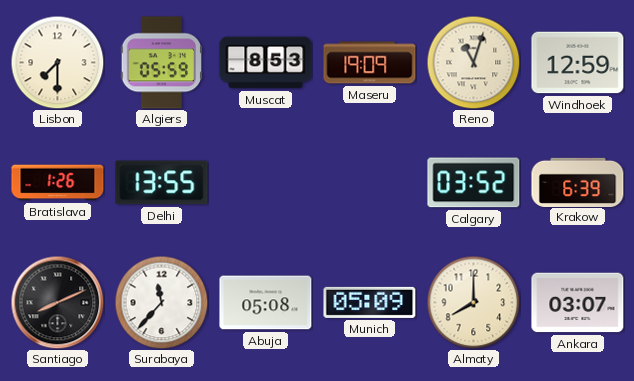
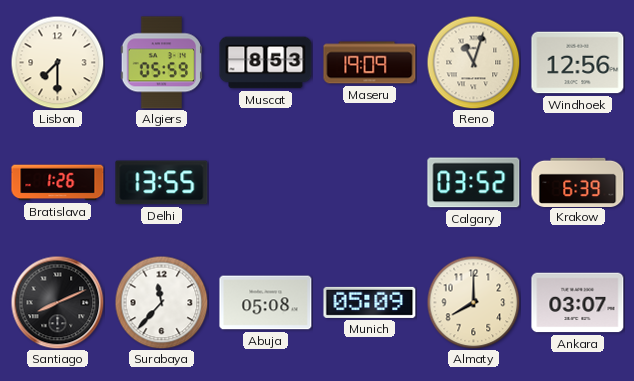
Windhoek: 12:59 -> 12:56
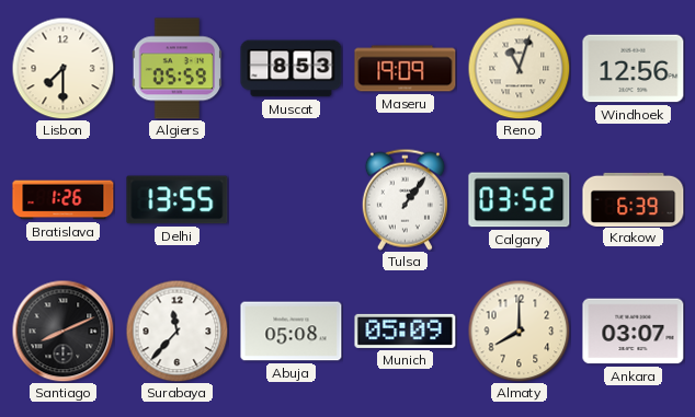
Tulsa: none -> 1:06
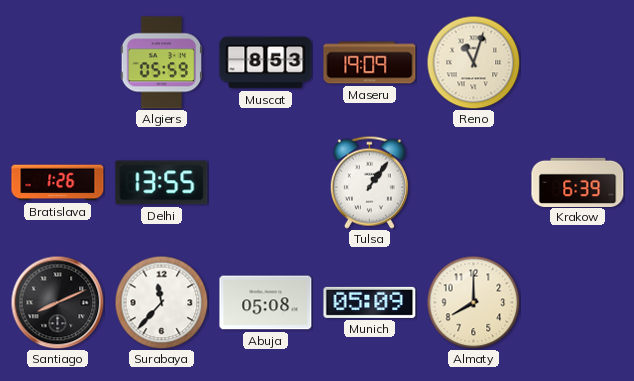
Lisbon: 7:30 -> none
Windhoek: 12:56 -> none
Calgary: 03:52 -> none
Ankara: 03:07 -> none
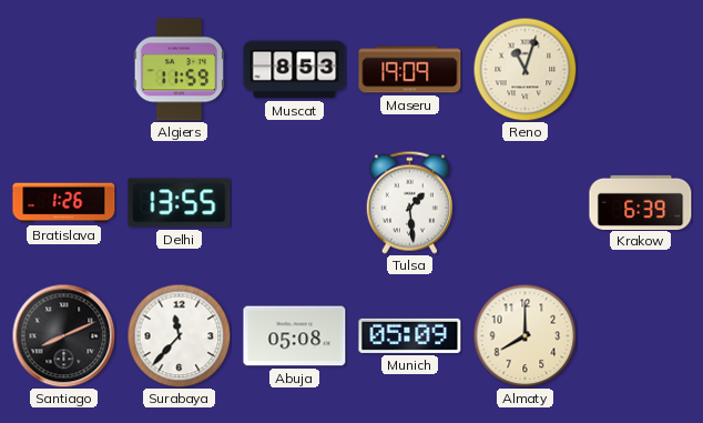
Algiers: 05:59 -> 11:59
Tulsa: 1:06 -> 1:29
